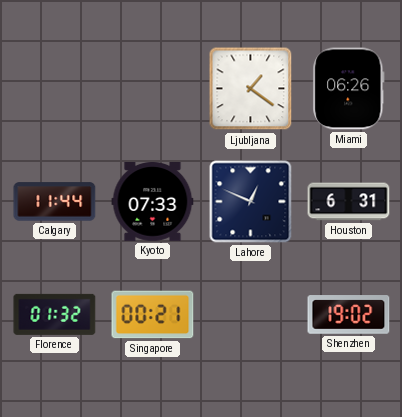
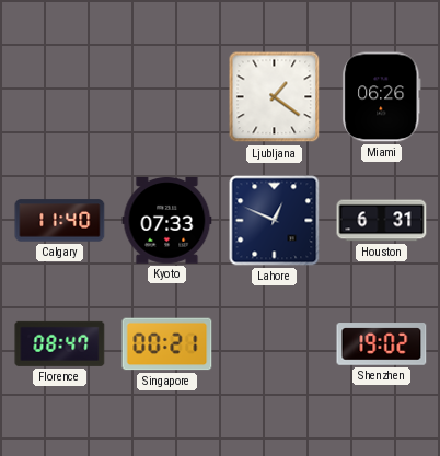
Calgary: 11:44 -> 11:40
Florence: 01:32 -> 08:47
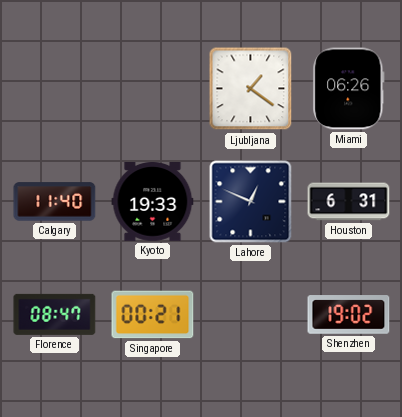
Kyoto: 07:33 -> 19:33
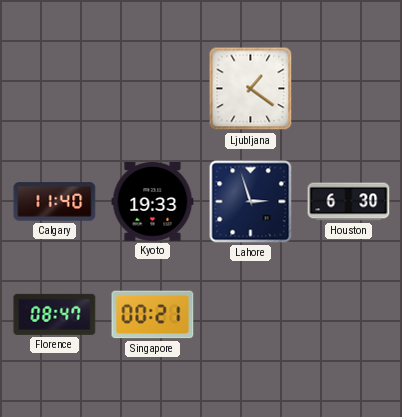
Miami: 06:26 -> none
Lahore: 12:49 -> 2:57
Houston: 6:31 -> 6:30
Shenzhen: 19:02 -> none
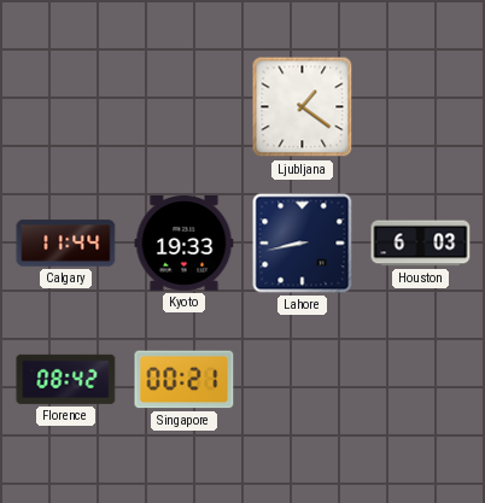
Calgary: 11:40 -> 11:44
Lahore: 2:57 -> 8:43
Houston: 6:30 -> 6:03
Florence: 08:47 -> 08:42
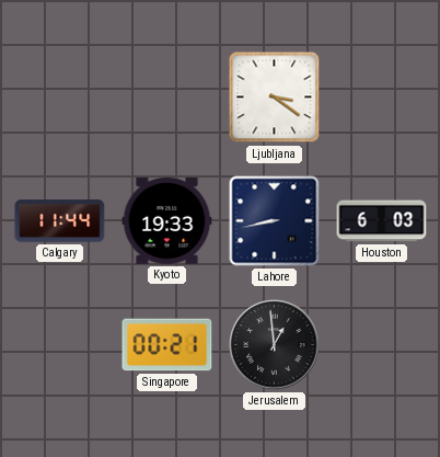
Ljubljana: 1:21 -> 3:21
Florence: 08:42 -> none
Jerusalem: none -> 12:59
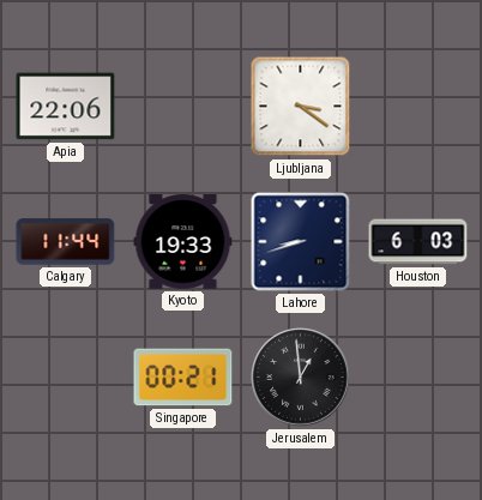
Apia: none -> 22:06
Lahore: 8:43 -> 8:42
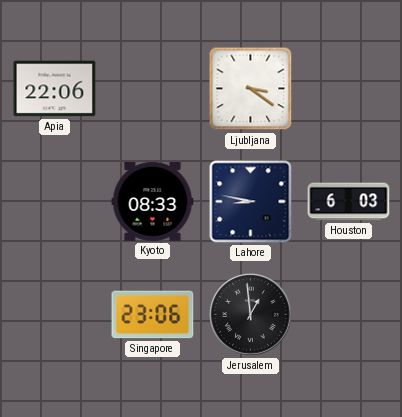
Calgary: 11:44 -> none
Kyoto: 19:33 -> 08:33
Lahore: 8:42 -> 8:47
Singapore: 00:21 -> 23:06
